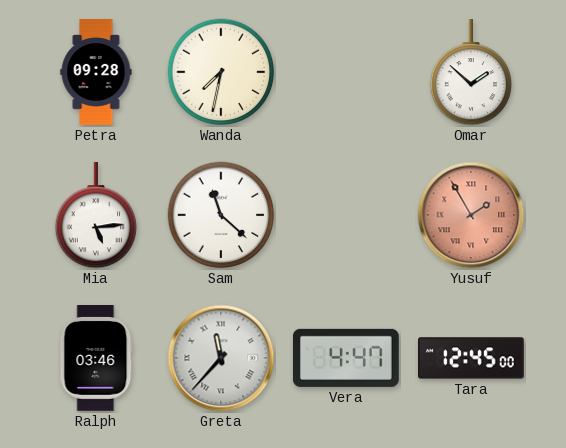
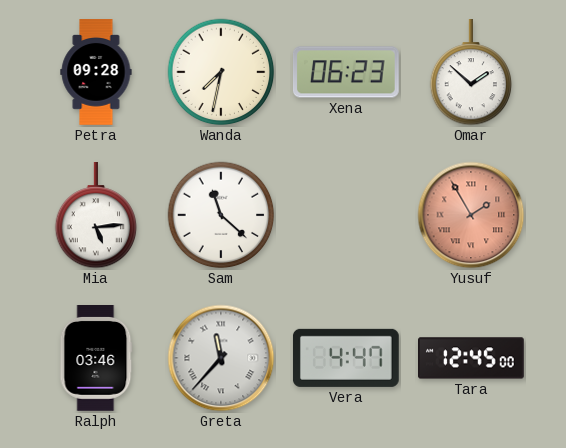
Xena: none -> 06:23
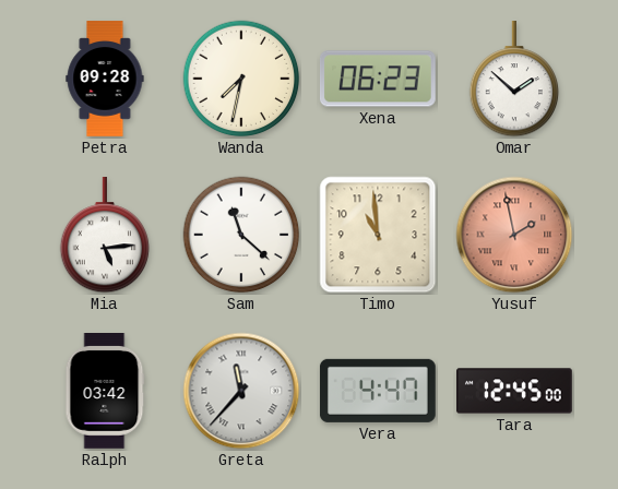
Timo: none -> 10:59
Yusuf: 1:55 -> 1:58
Ralph: 03:46 -> 03:42
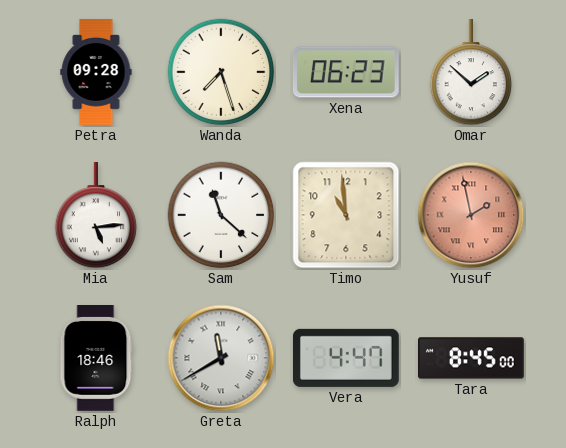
Wanda: 7:32 -> 7:27
Ralph: 03:42 -> 18:46
Greta: 11:37 -> 11:40
Tara: 12:45 -> 8:45
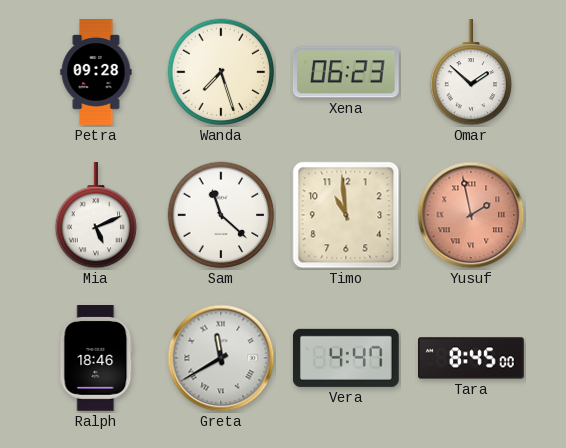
Mia: 5:14 -> 5:11
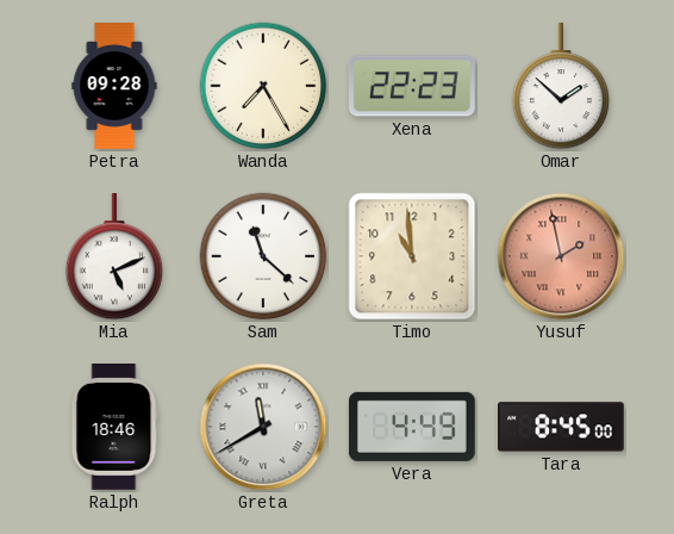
Wanda: 7:27 -> 7:25
Xena: 06:23 -> 22:23
Vera: 4:47 -> 4:49
